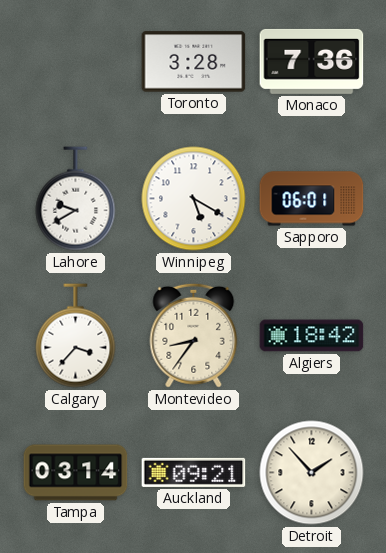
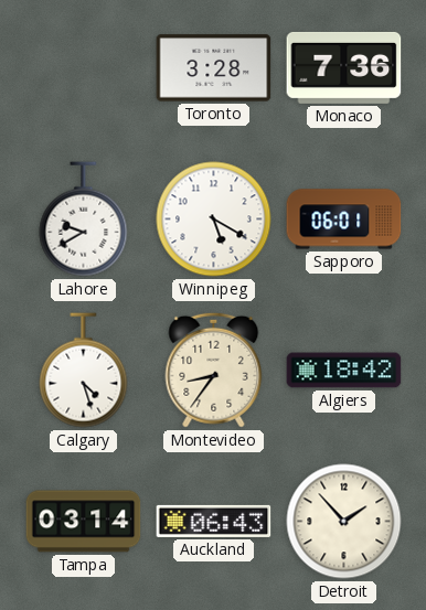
Calgary: 3:37 -> 4:27
Auckland: 09:21 -> 06:43
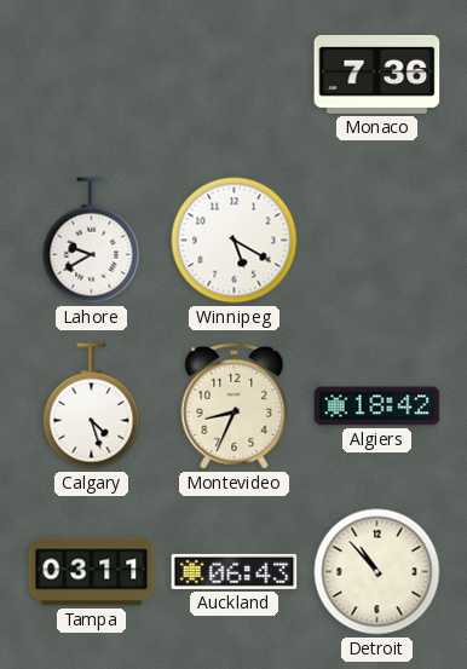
Toronto: 3:28 -> none
Sapporo: 06:01 -> none
Montevideo: 8:36 -> 8:34
Tampa: 03:14 -> 03:11
Detroit: 1:53 -> 10:53
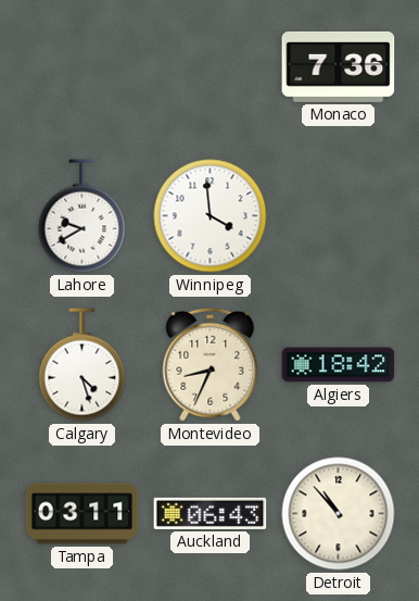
Winnipeg: 5:20 -> 3:59
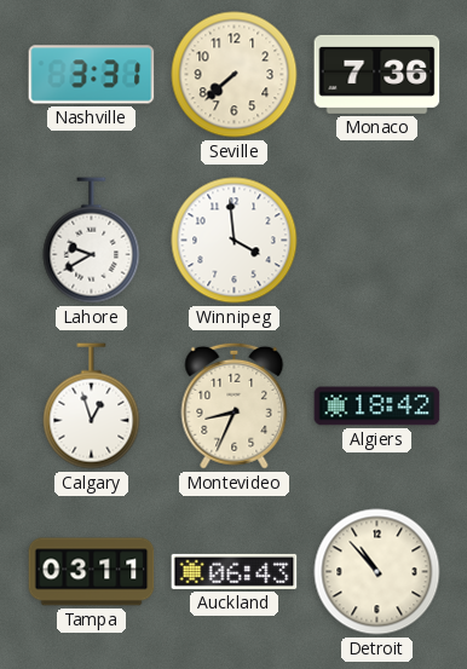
Nashville: none -> 3:31
Seville: none -> 7:38
Calgary: 4:27 -> 12:57
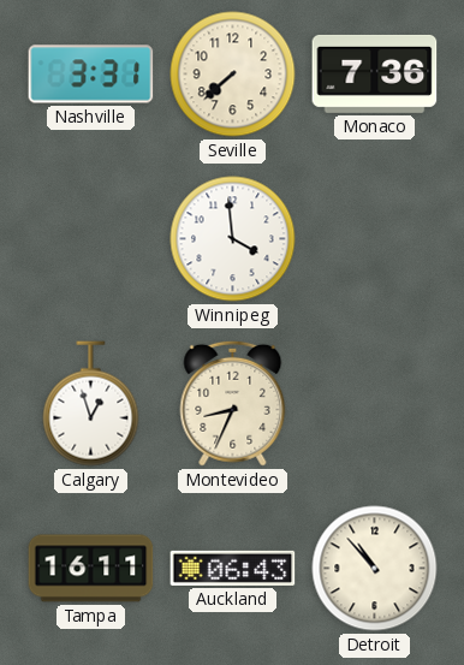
Lahore: 9:40 -> none
Algiers: 18:42 -> none
Tampa: 03:11 -> 16:11
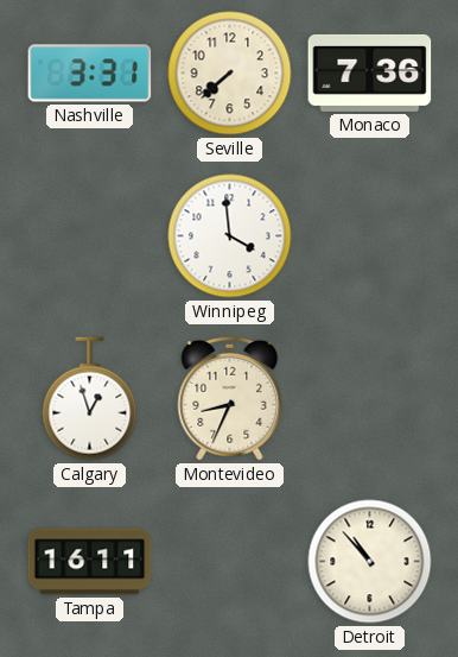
Auckland: 06:43 -> none
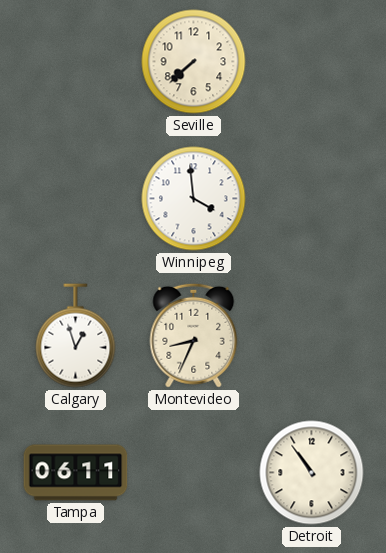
Nashville: 3:31 -> none
Monaco: 7:36 -> none
Tampa: 16:11 -> 06:11
Detroit: 10:53 -> 10:54
